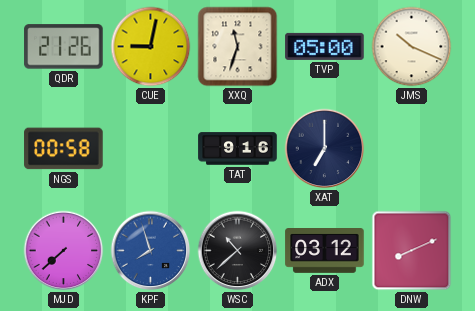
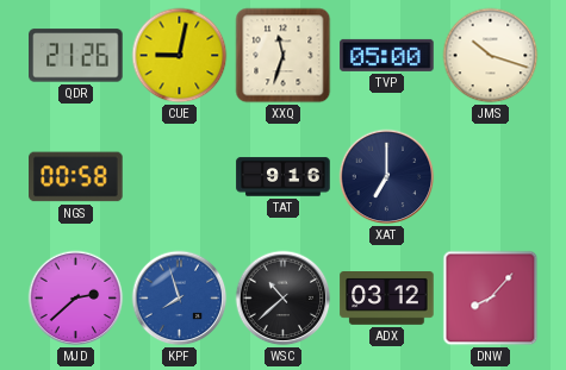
JMS: 10:19 -> 10:18
MJD: 7:38 -> 2:38
DNW: 8:11 -> 8:07
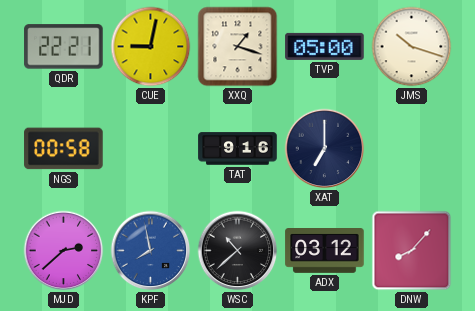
QDR: 21:26 -> 22:21
XXQ: 11:33 -> 1:18
KPF: 7:57 -> 7:58
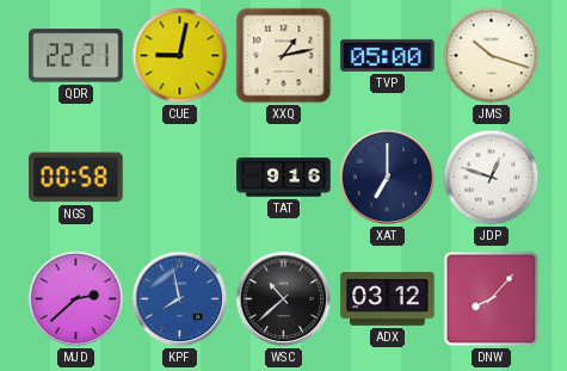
XXQ: 1:18 -> 1:13
JDP: none -> 12:48
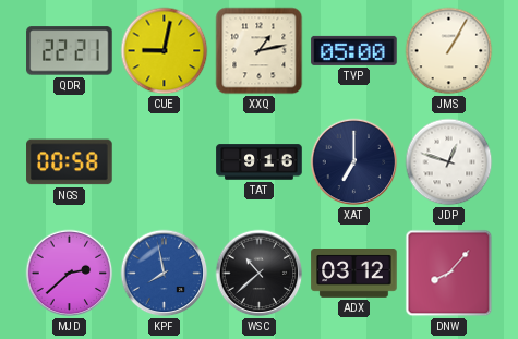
JMS: 10:18 -> 1:05
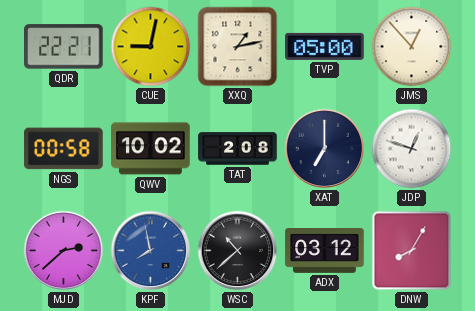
JMS: 1:05 -> 12:53
QWV: none -> 10:02
TAT: 9:16 -> 2:08
DNW: 8:07 -> 8:05
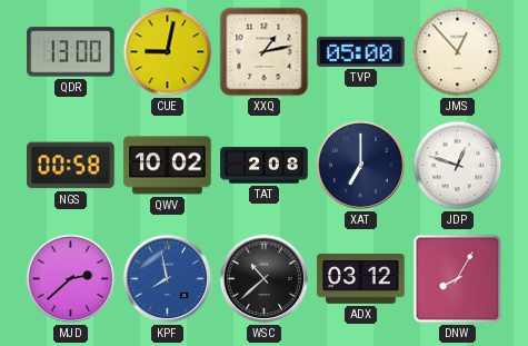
QDR: 22:21 -> 13:00
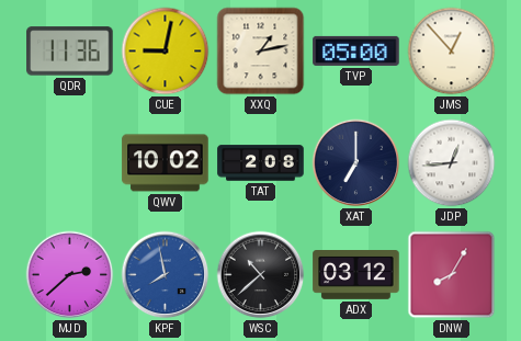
QDR: 13:00 -> 11:36
NGS: 00:58 -> none
JDP: 12:48 -> 12:44
